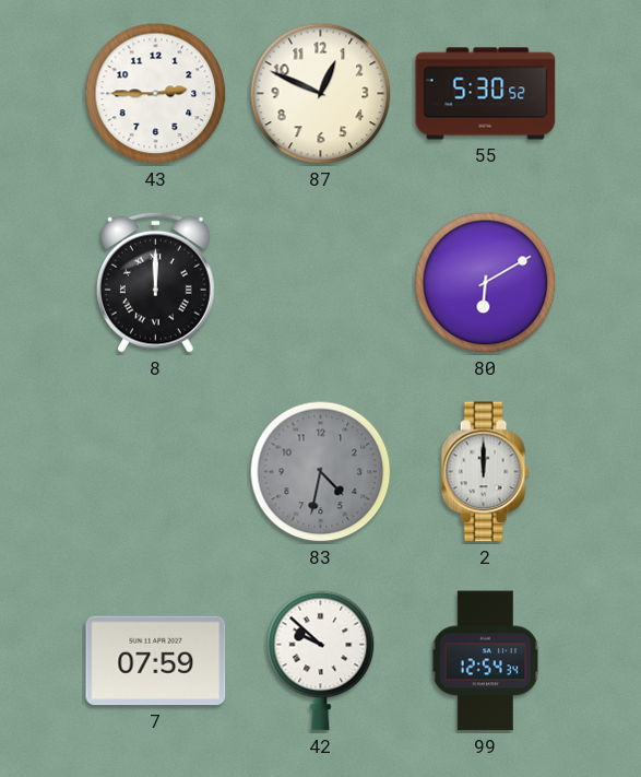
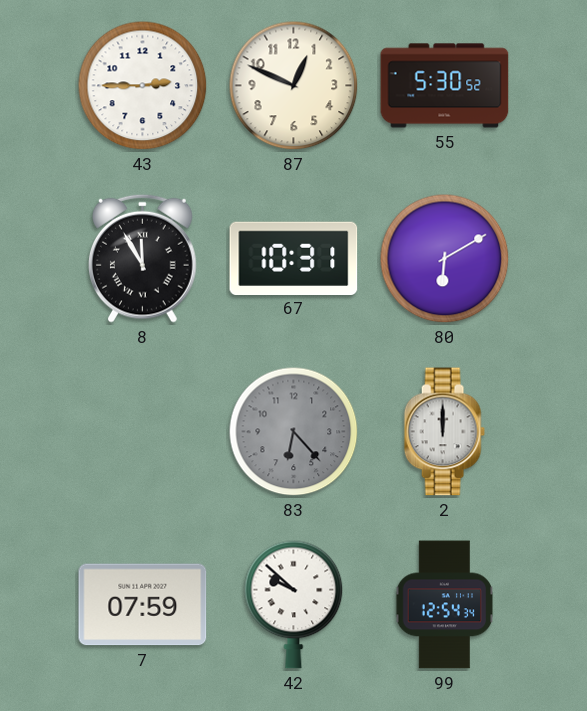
8: 12:00 -> 11:55
67: none -> 10:31
83: 4:32 -> 6:23
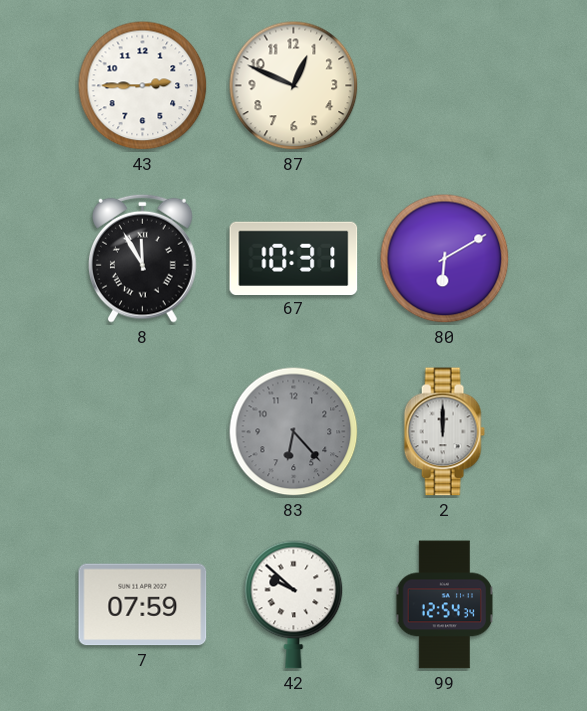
55: 5:30 -> none
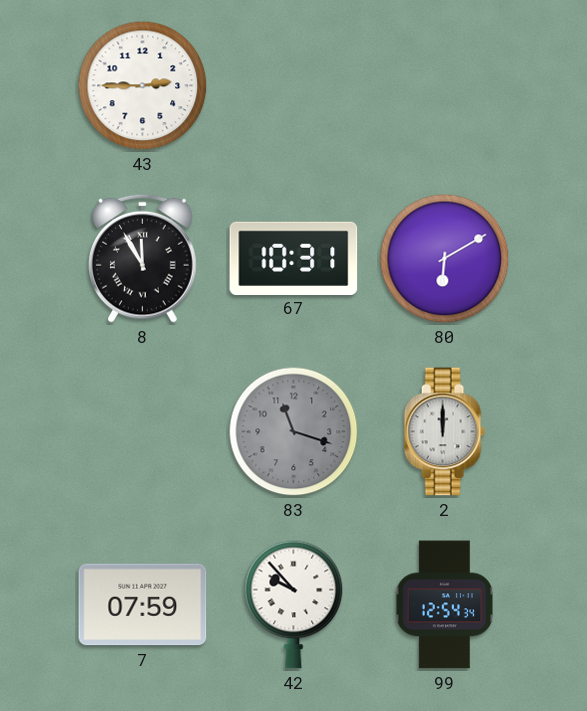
87: 12:49 -> none
83: 6:23 -> 11:18
42: 9:52 -> 9:53
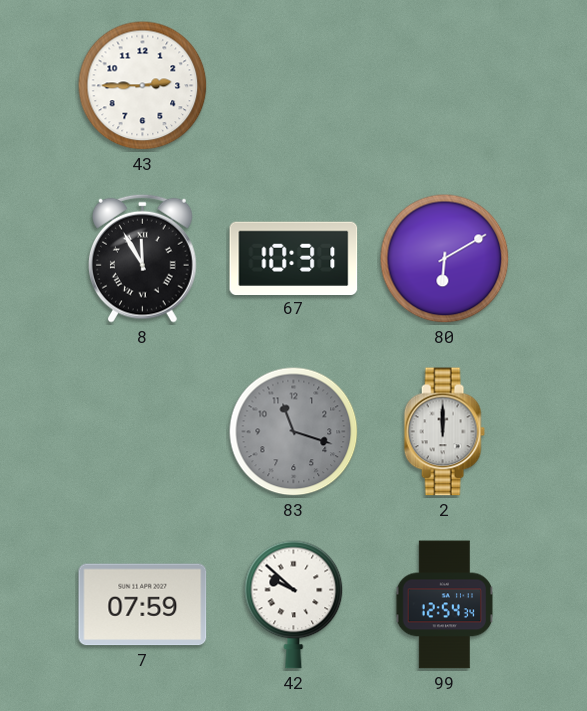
42: 9:53 -> 9:52
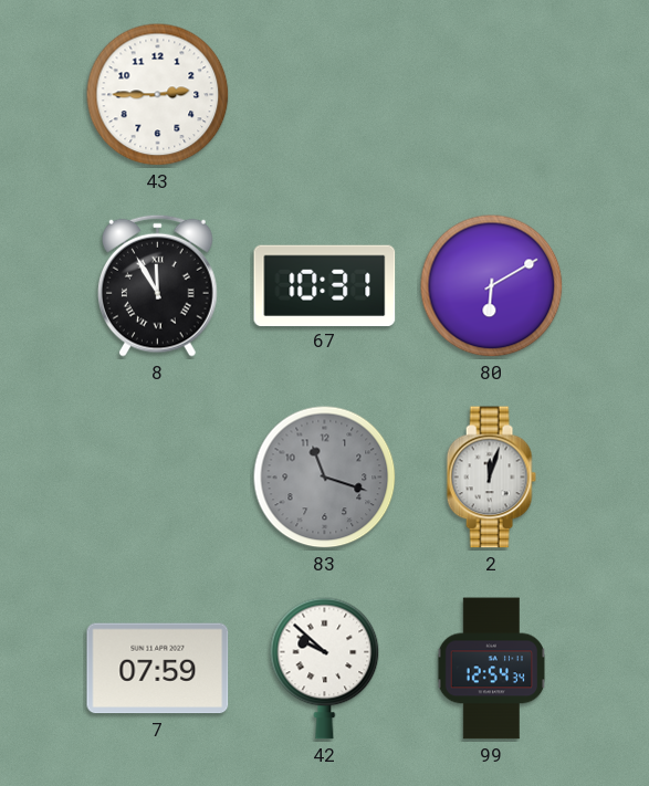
2: 12:00 -> 12:03
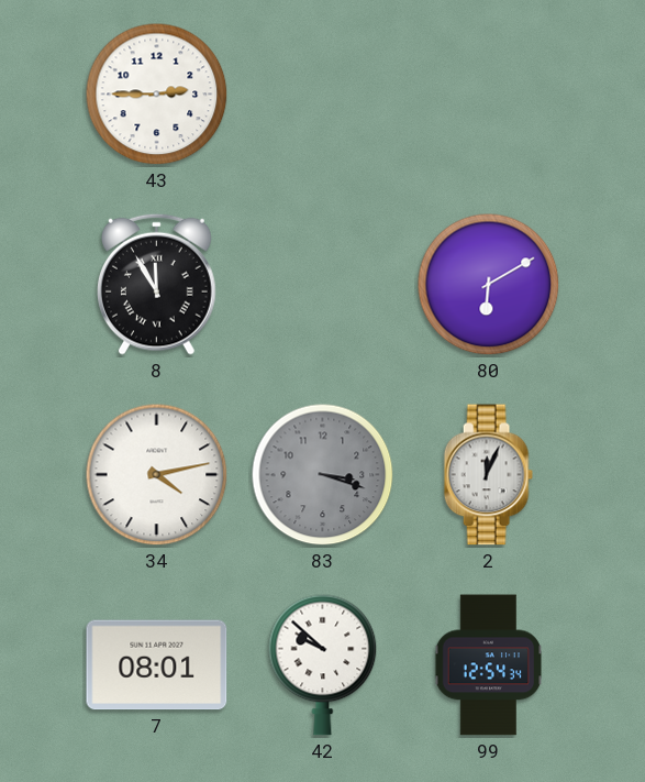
67: 10:31 -> none
34: none -> 4:13
83: 11:18 -> 3:18
2: 12:03 -> 12:04
7: 07:59 -> 08:01
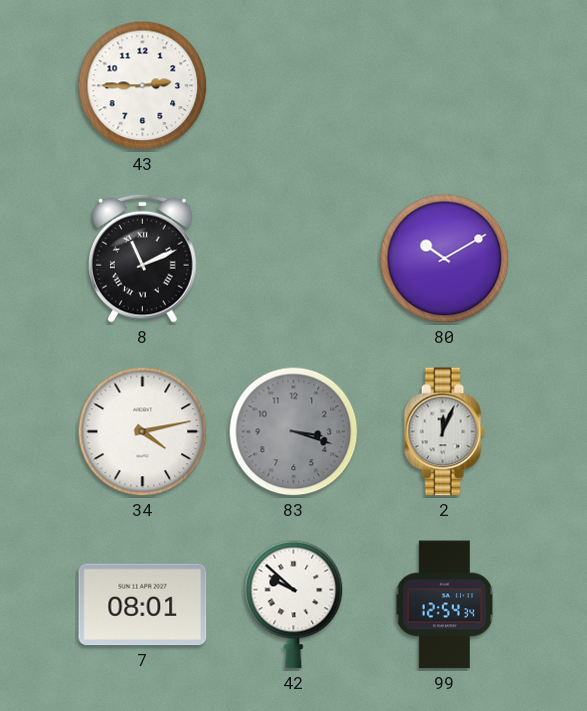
8: 11:55 -> 11:11
80: 6:10 -> 10:10
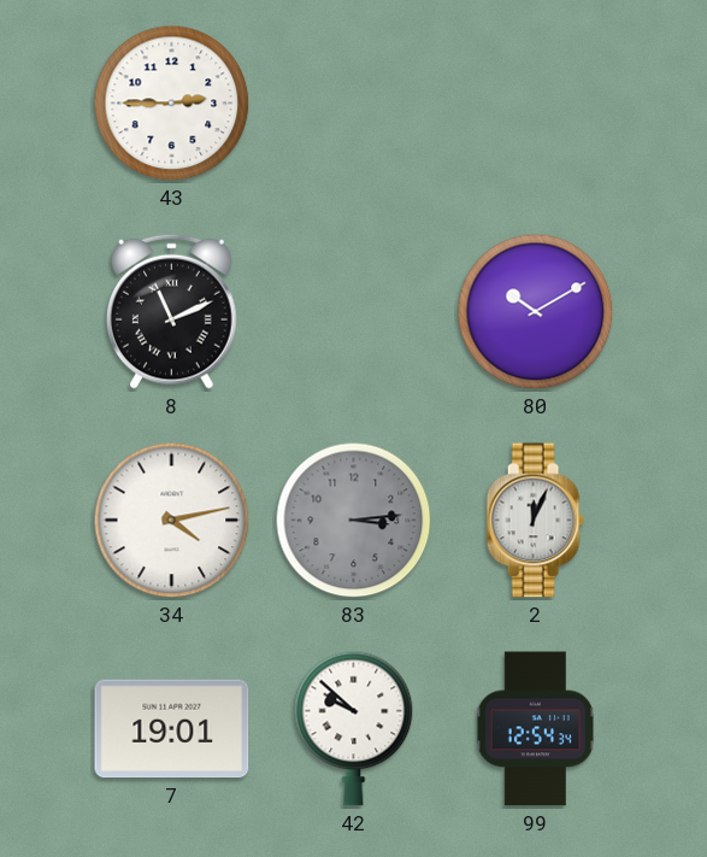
83: 3:18 -> 3:14
7: 08:01 -> 19:01
